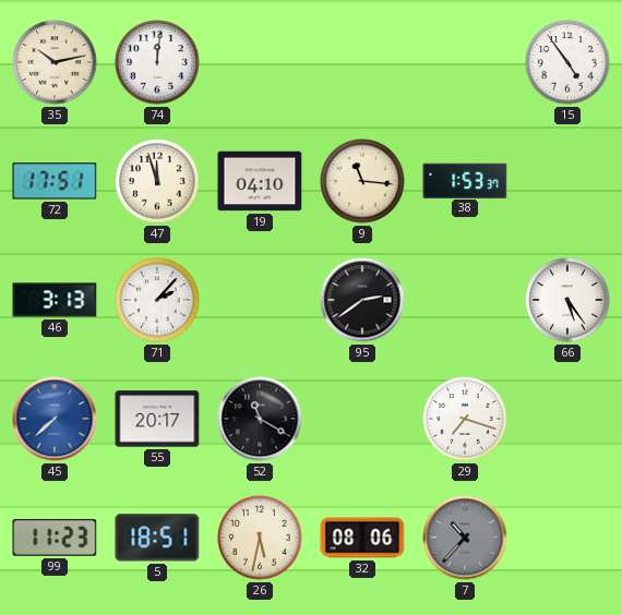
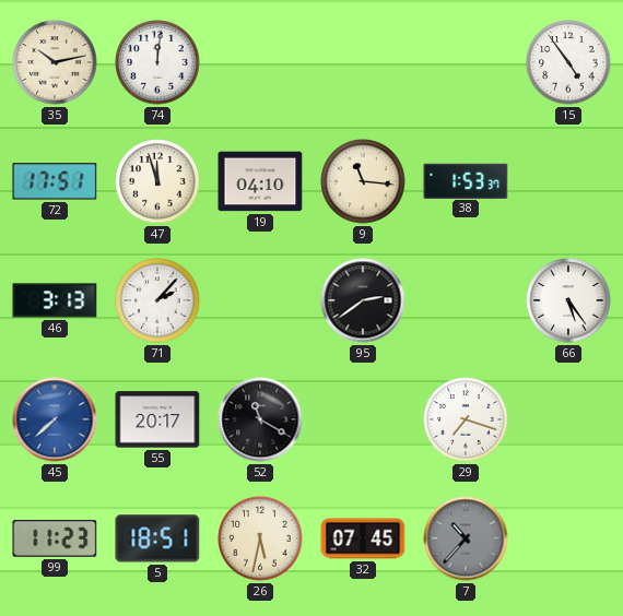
32: 08:06 -> 07:45
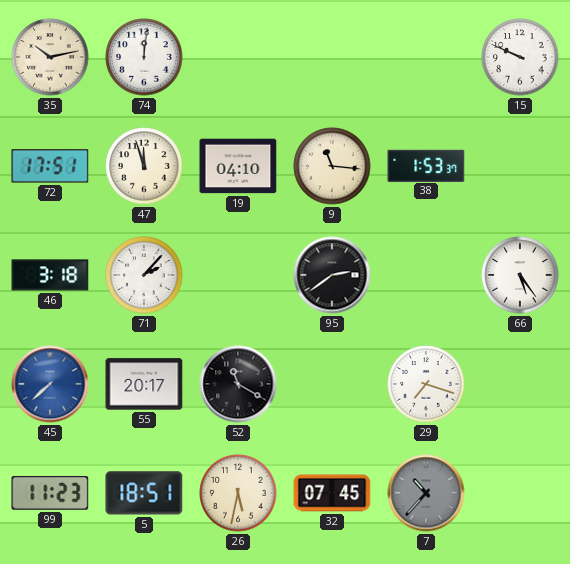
15: 4:54 -> 9:49
46: 3:13 -> 3:18
